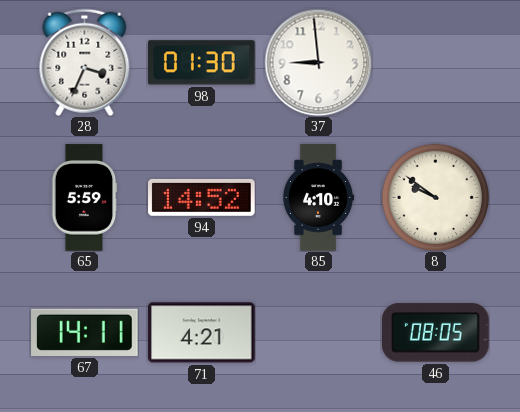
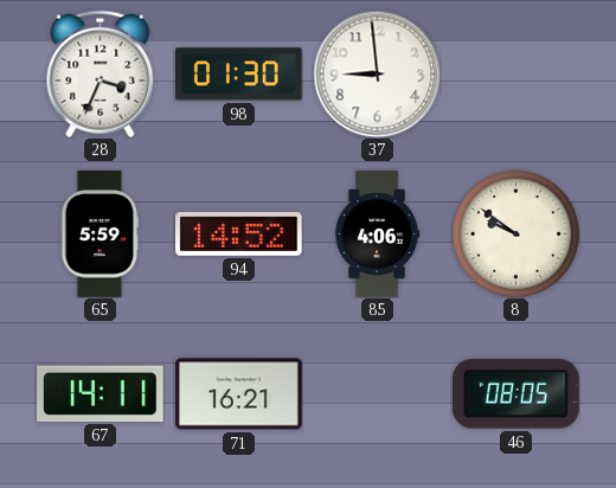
85: 4:10 -> 4:06
71: 4:21 -> 16:21
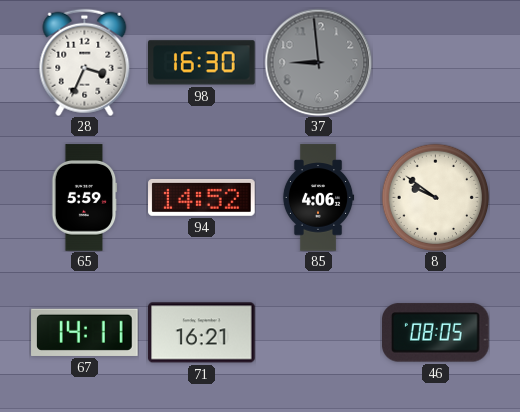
98: 01:30 -> 16:30
37 dial: white -> grey
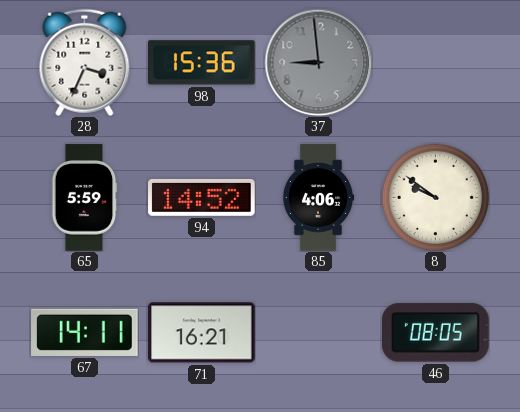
98: 16:30 -> 15:36
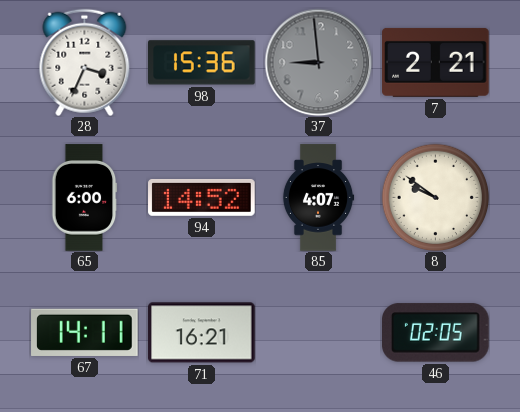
7: none -> 2:21
65: 5:59 -> 6:00
85: 4:06 -> 4:07
46: 08:05 -> 02:05
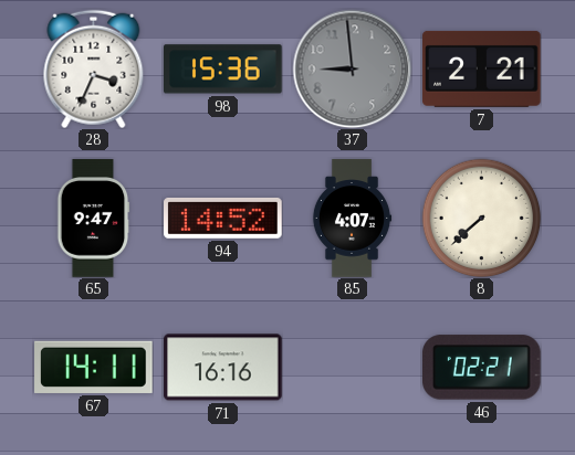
65: 6:00 -> 9:47
8: 9:51 -> 7:38
71: 16:21 -> 16:16
46: 02:05 -> 02:21
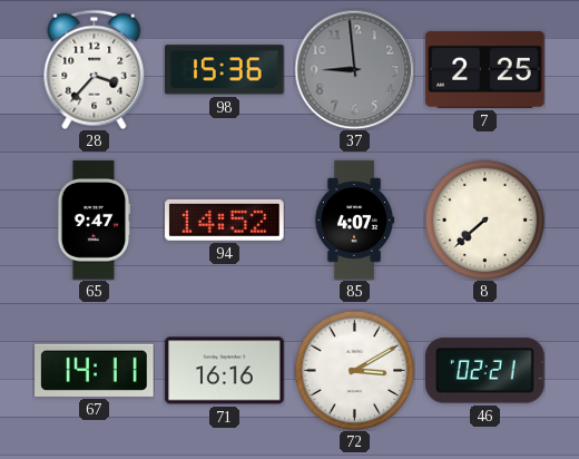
28: 3:34 -> 3:37
7: 2:21 -> 2:25
72: none -> 3:10
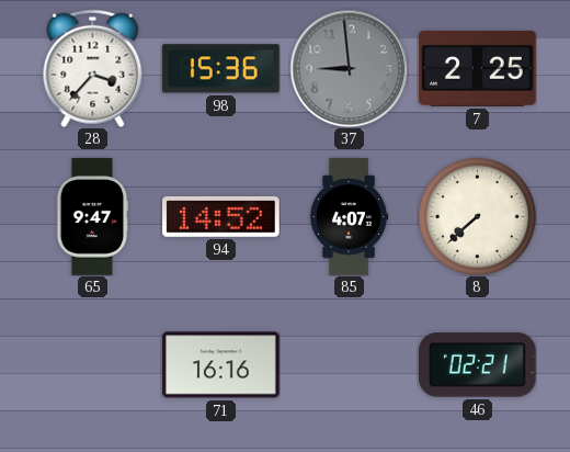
67: 14:11 -> none
72: 3:10 -> none
